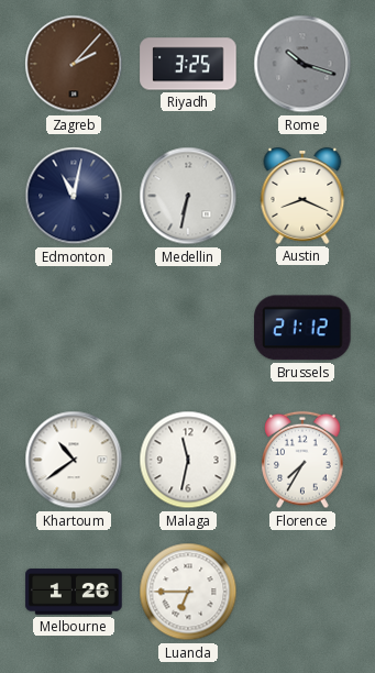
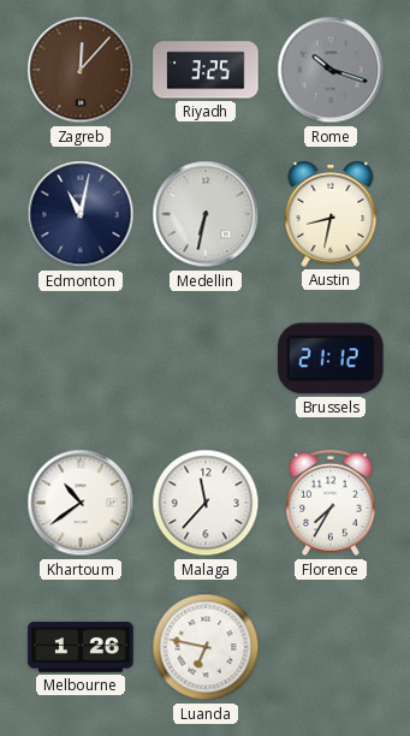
Zagreb: 2:07 -> 12:07
Austin: 8:19 -> 8:32
Malaga: 11:32 -> 11:37
Luanda: 6:45 -> 6:47
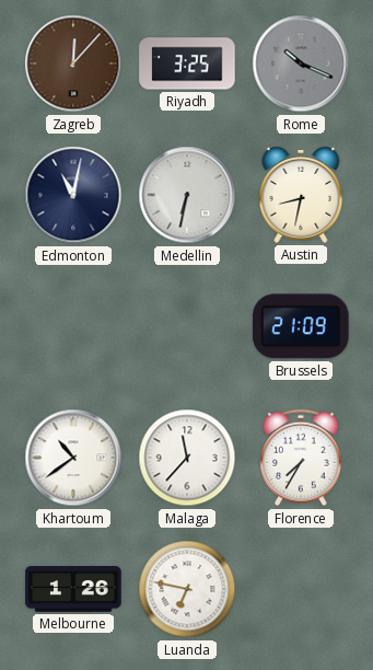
Rome: 10:18 -> 10:19
Brussels: 21:12 -> 21:09
